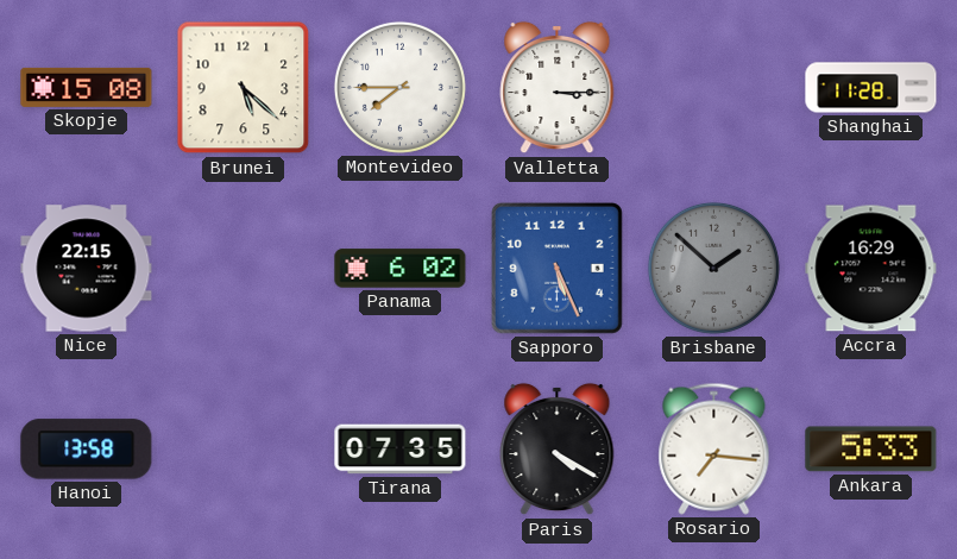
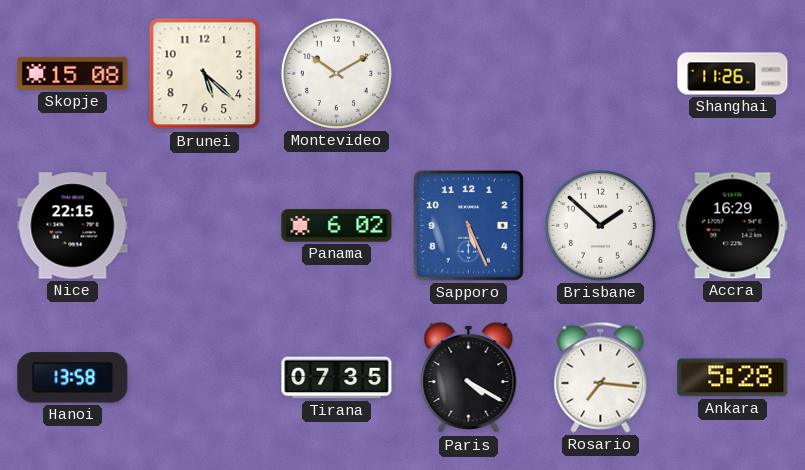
Montevideo: 7:45 -> 10:10
Valletta: 3:15 -> none
Shanghai: 11:28 -> 11:26
Brisbane dial: grey -> white
Ankara: 5:33 -> 5:28
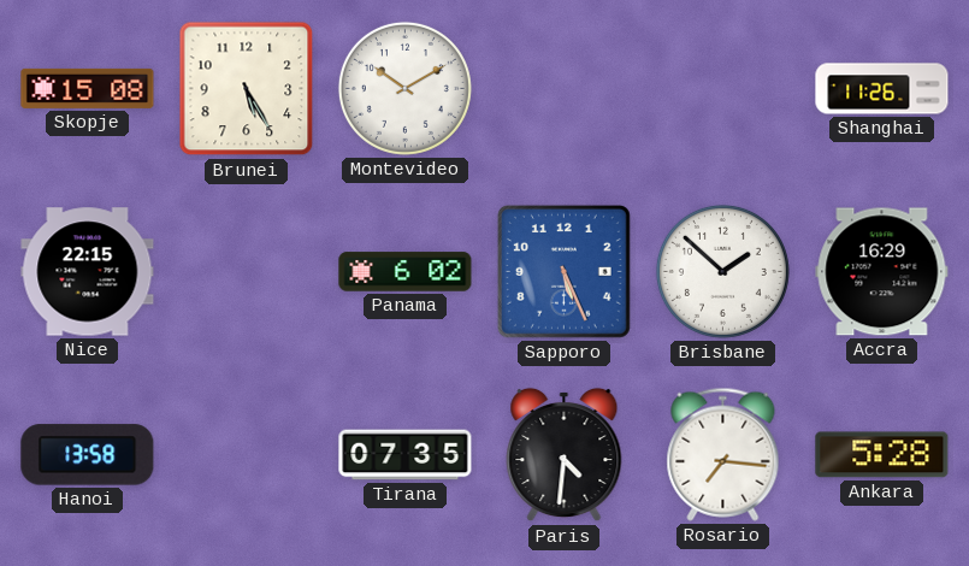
Brunei: 5:22 -> 5:25
Paris: 4:20 -> 4:31
